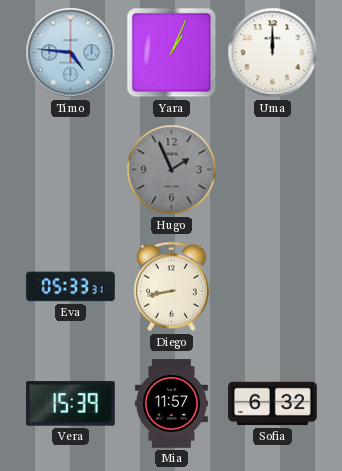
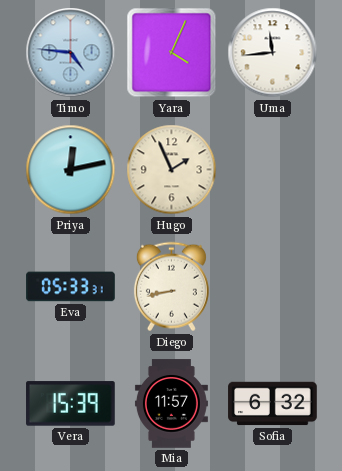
Yara: 1:04 -> 4:04
Uma: 12:00 -> 11:44
Priya: none -> 12:13
Hugo dial: grey -> cream
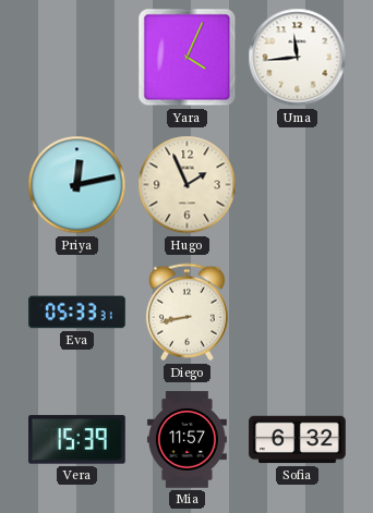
Timo: 4:46 -> none
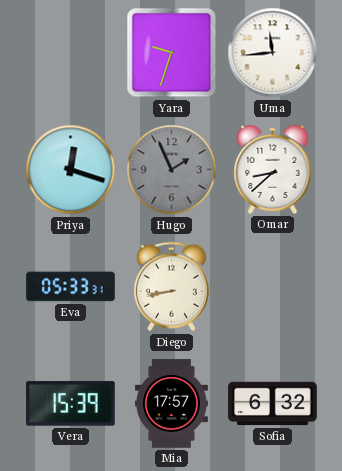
Yara: 4:04 -> 9:33
Priya: 12:13 -> 12:18
Hugo dial: cream -> grey
Omar: none -> 8:38
Mia: 11:57 -> 17:57
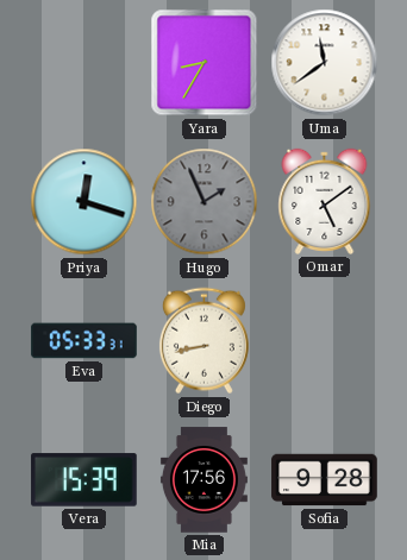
Yara: 9:33 -> 8:35
Uma: 11:44 -> 11:39
Omar: 8:38 -> 5:09
Mia: 17:57 -> 17:56
Sofia: 6:32 -> 9:28
